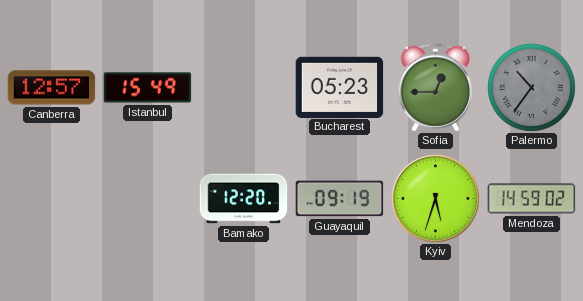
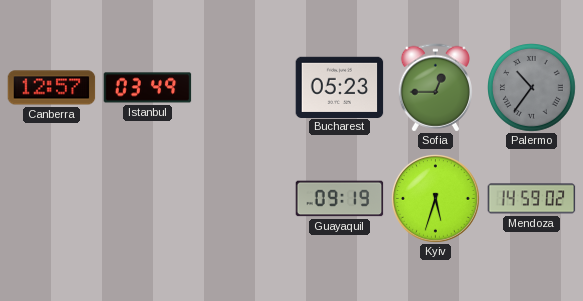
Istanbul: 15:49 -> 03:49
Bamako: 12:20 -> none
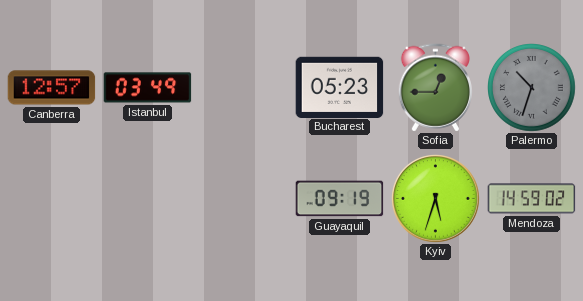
Palermo: 10:36 -> 10:33
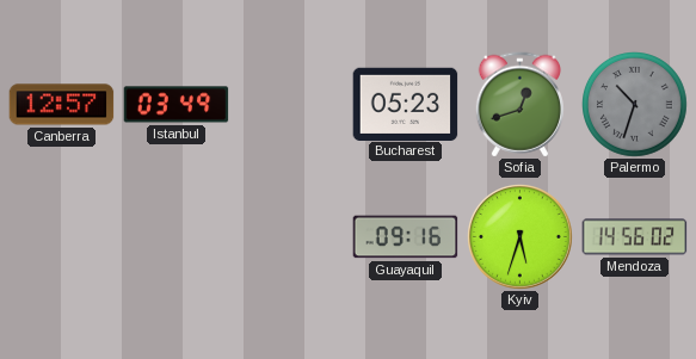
Sofia: 12:45 -> 12:42
Guayaquil: 09:19 -> 09:16
Mendoza: 14:59 -> 14:56
